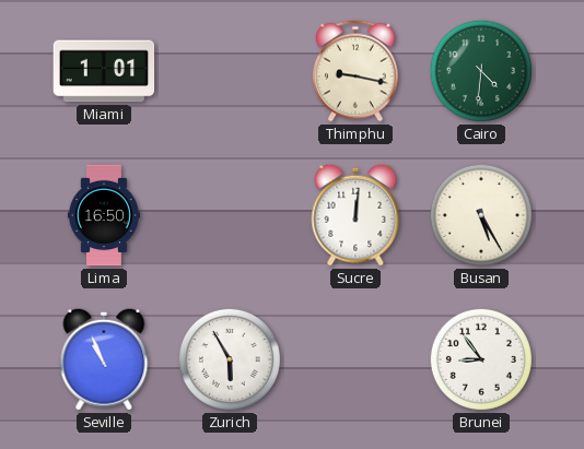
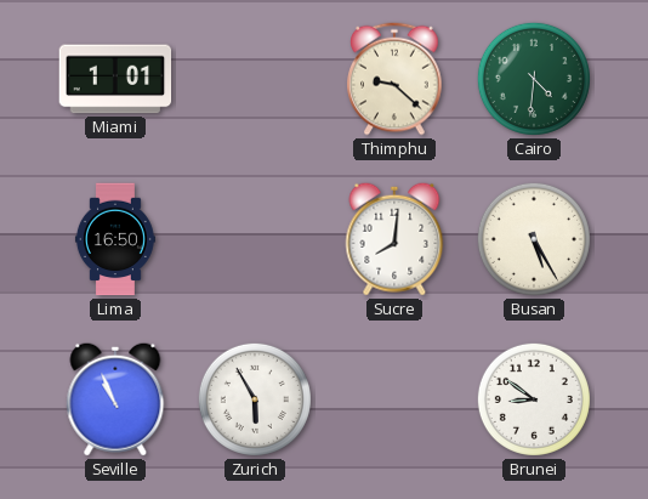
Thimphu: 9:17 -> 9:22
Sucre: 12:01 -> 8:01
Brunei: 8:54 -> 8:51
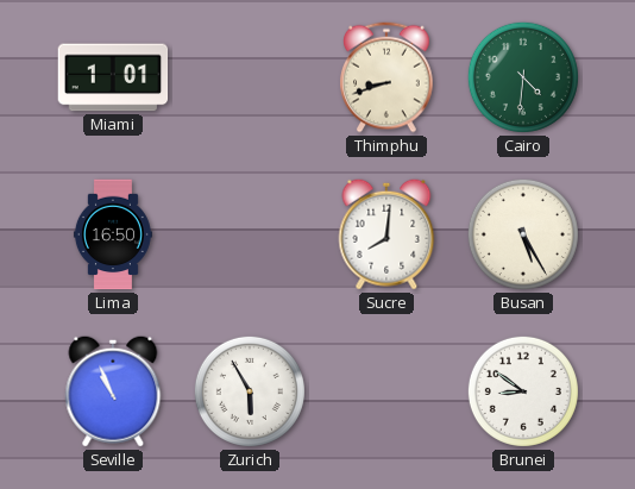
Thimphu: 9:22 -> 8:42
